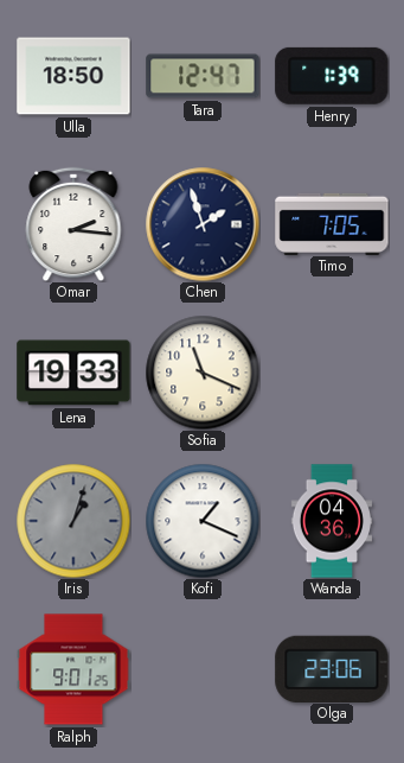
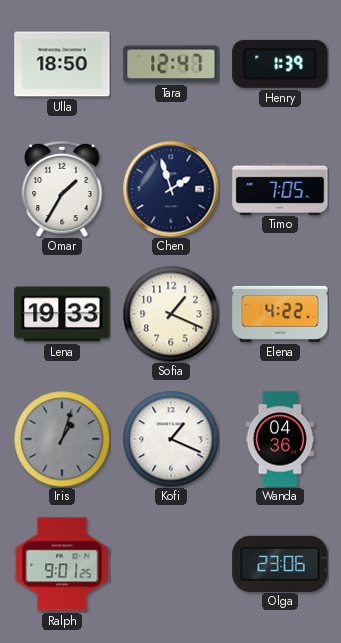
Omar: 2:16 -> 1:35
Sofia: 11:19 -> 1:19
Elena: none -> 4:22
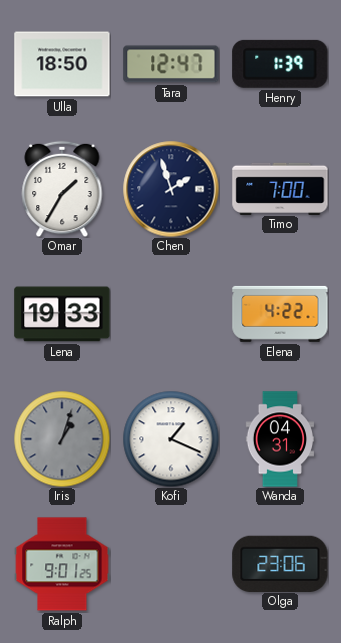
Timo: 7:05 -> 7:00
Sofia: 1:19 -> none
Wanda: 04:36 -> 04:31
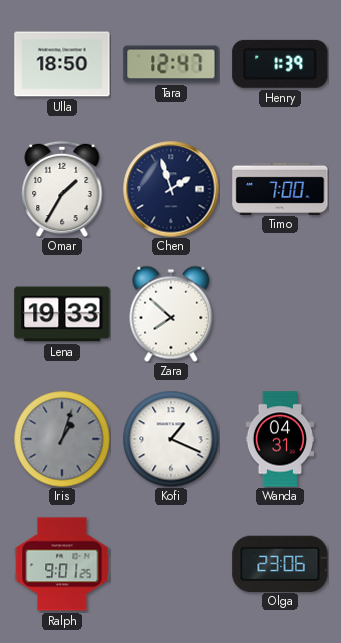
Zara: none -> 7:52
Elena: 4:22 -> none
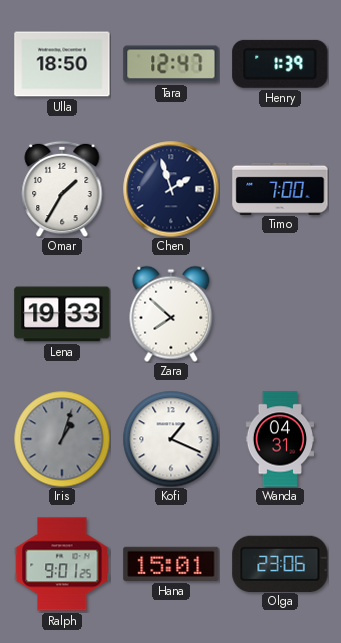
Hana: none -> 15:01
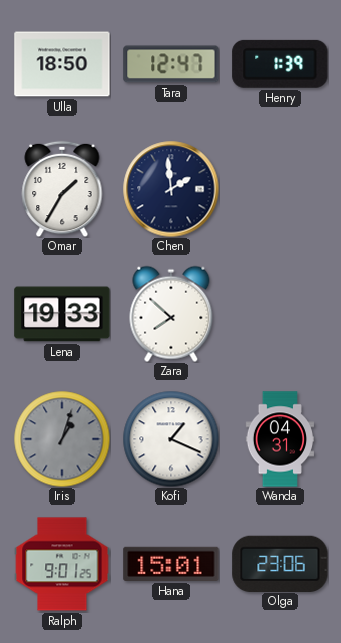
Chen: 1:57 -> 1:59
Timo: 7:00 -> none
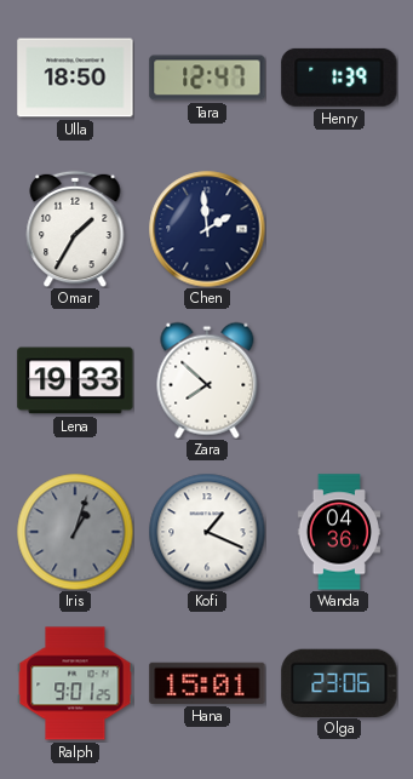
Wanda: 04:31 -> 04:36
